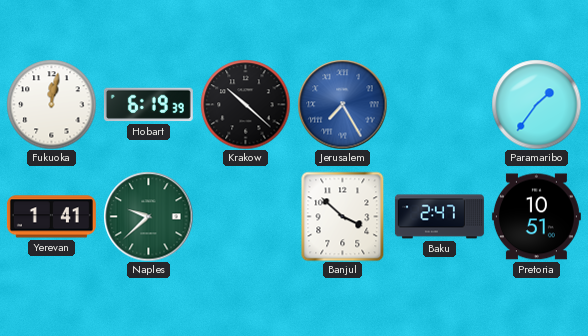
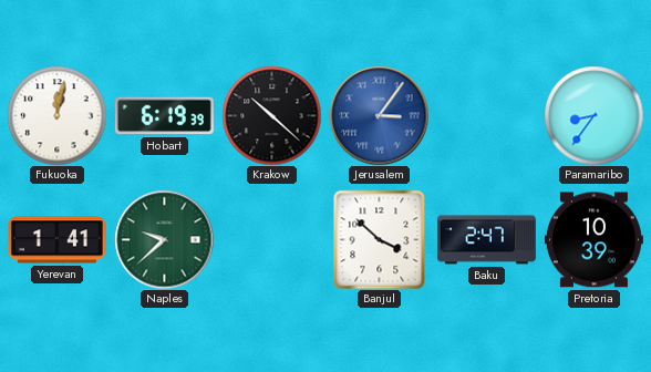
Jerusalem: 7:25 -> 3:06
Paramaribo: 1:36 -> 8:36
Pretoria: 10:51 -> 10:39
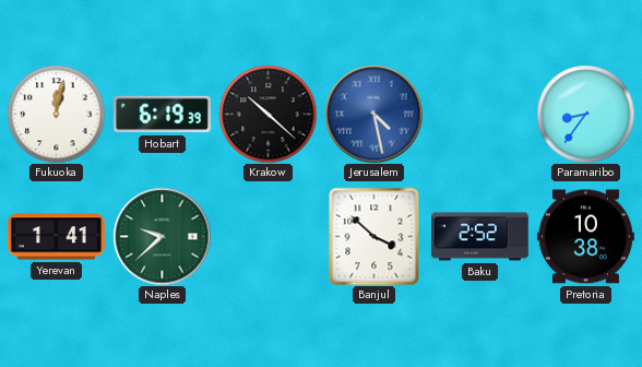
Jerusalem: 3:06 -> 4:28
Baku: 2:47 -> 2:52
Pretoria: 10:39 -> 10:38
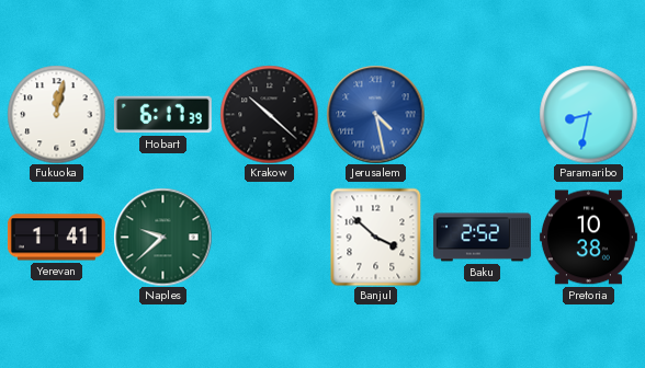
Hobart: 6:19 -> 6:17
Paramaribo: 8:36 -> 8:32
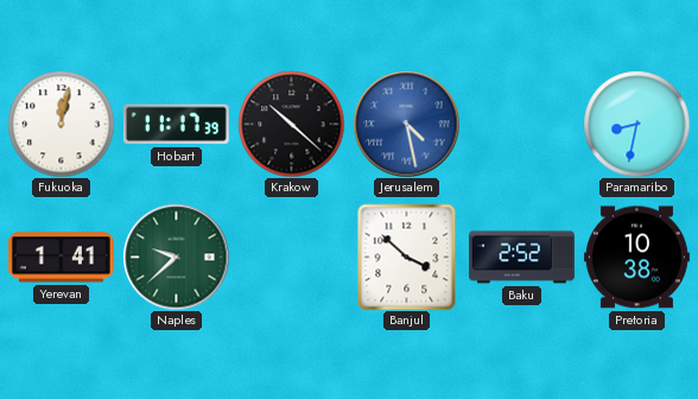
Hobart: 6:17 -> 11:17
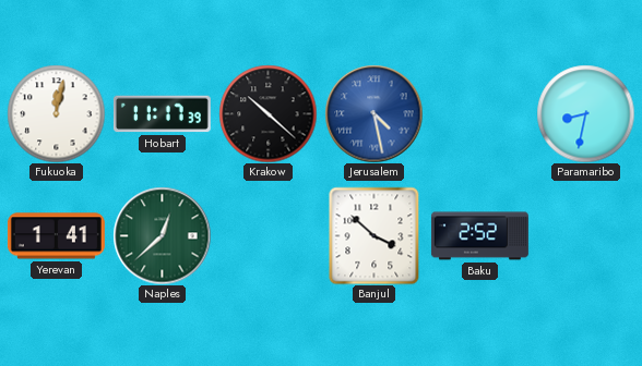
Naples: 9:38 -> 12:38
Pretoria: 10:38 -> none
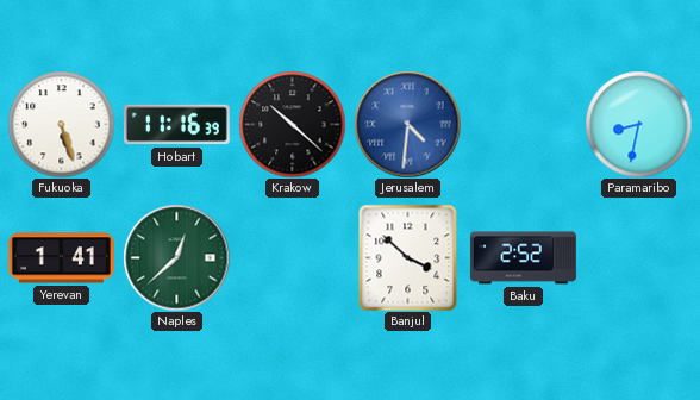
Fukuoka: 12:02 -> 5:27
Hobart: 11:17 -> 11:16
Jerusalem: 4:28 -> 4:31
